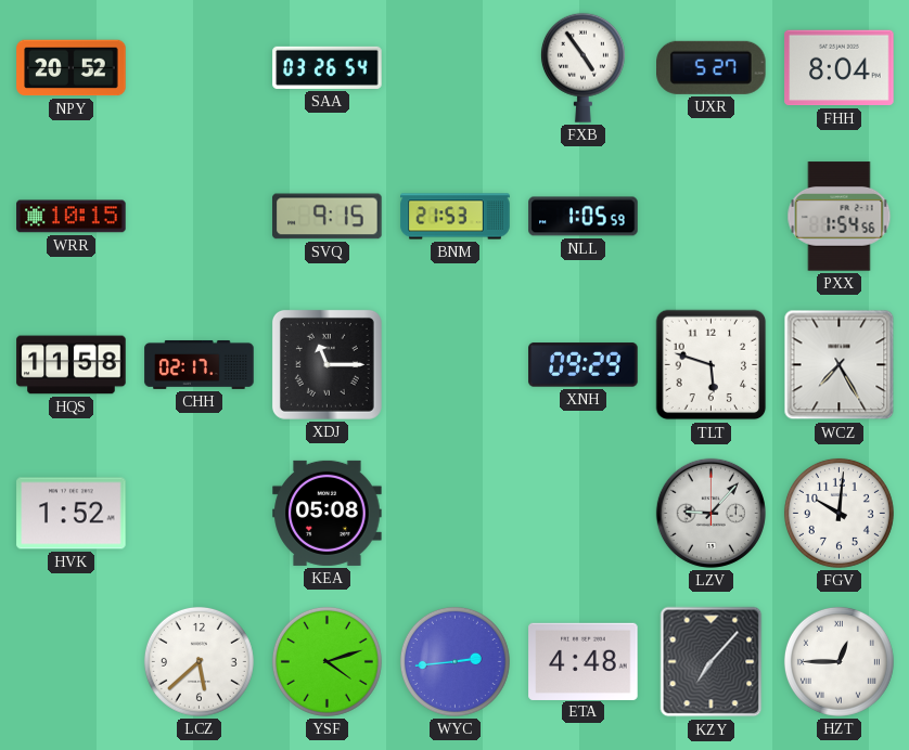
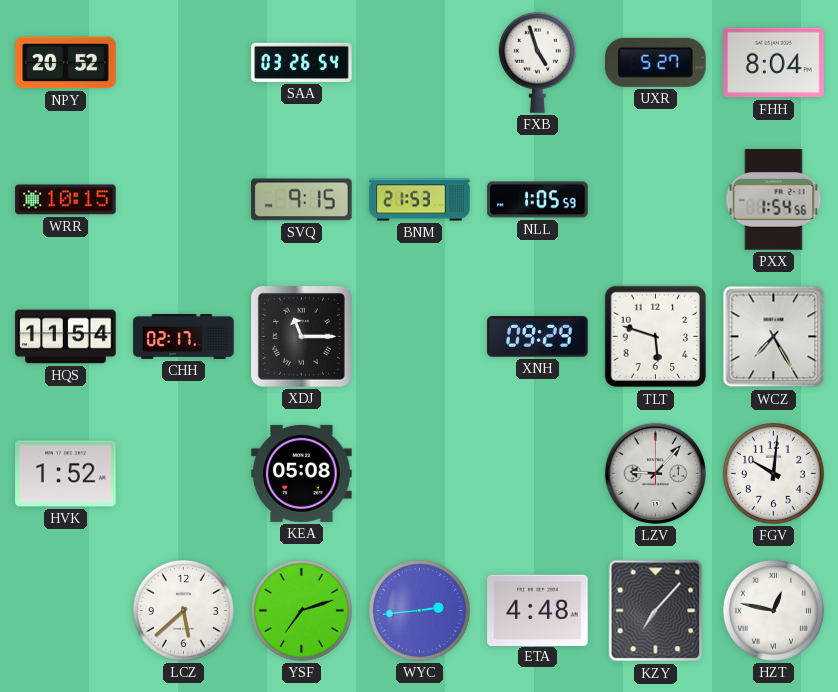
FXB: 4:54 -> 4:57
HQS: 11:58 -> 11:54
YSF: 4:12 -> 7:12
HZT: 12:45 -> 12:47
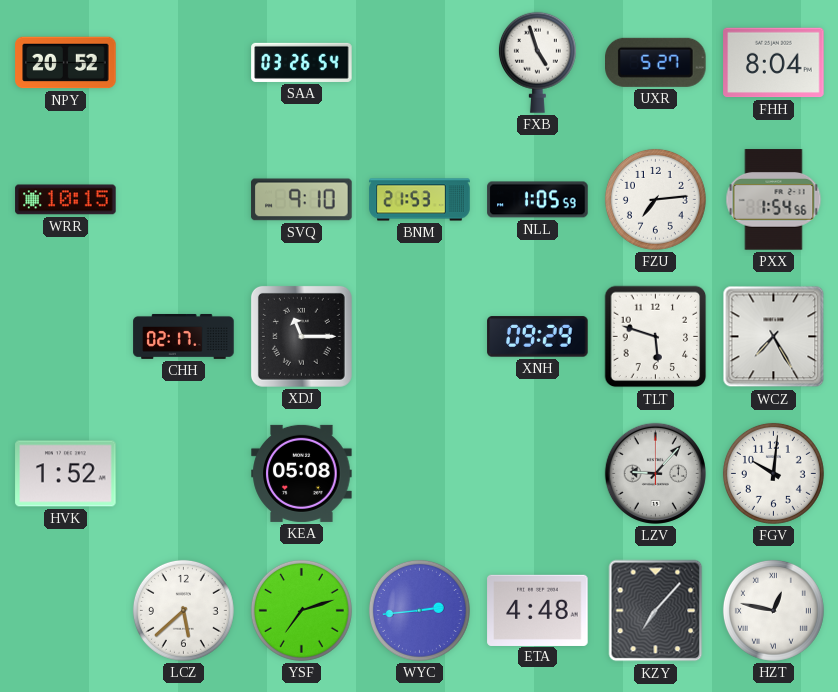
SVQ: 9:15 -> 9:10
FZU: none -> 7:14
HQS: 11:54 -> none
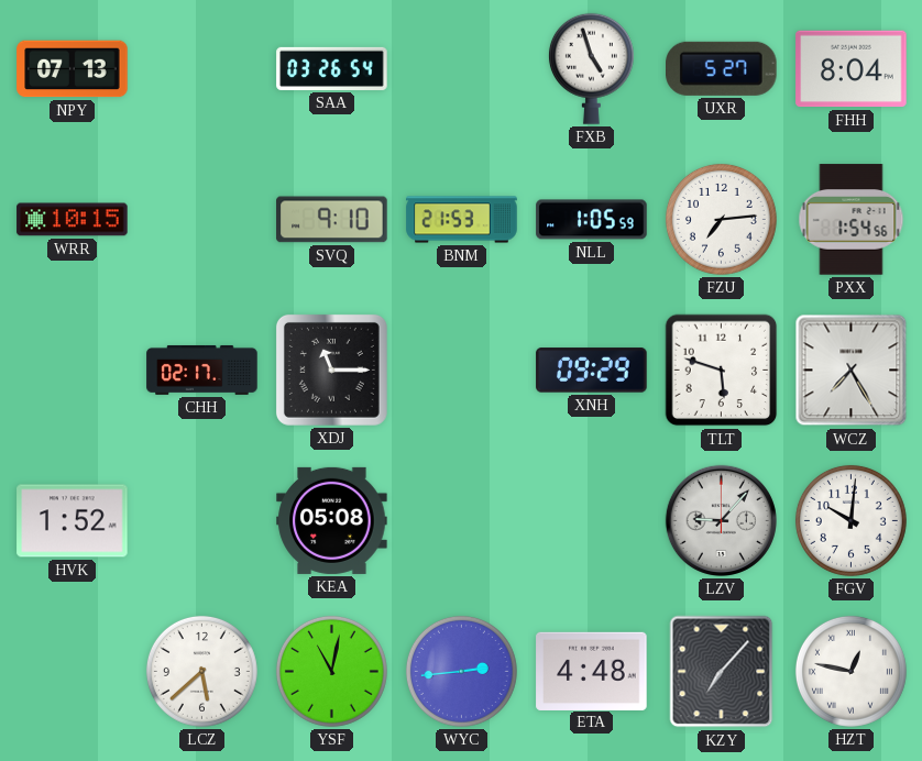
NPY: 20:52 -> 07:13
YSF: 7:12 -> 11:02
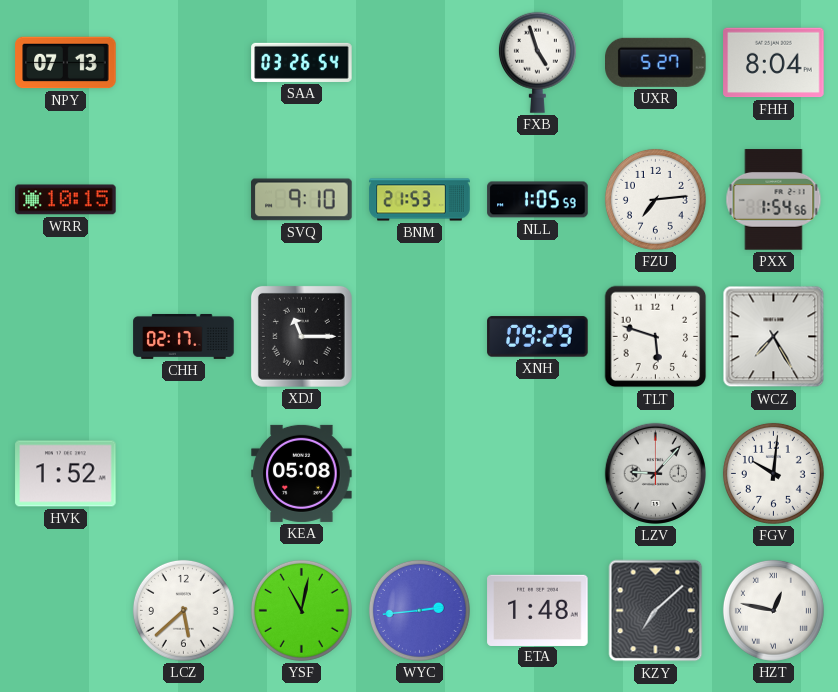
ETA: 4:48 -> 1:48
KZY: 7:07 -> 7:08
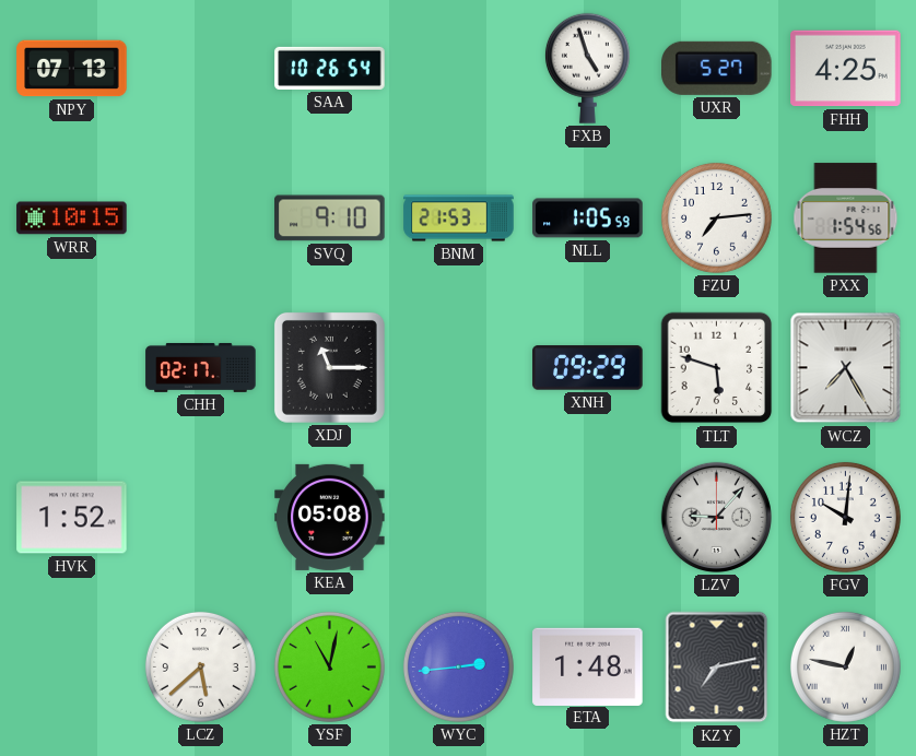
SAA: 03:26 -> 10:26
FHH: 8:04 -> 4:25
KZY: 7:08 -> 7:13
